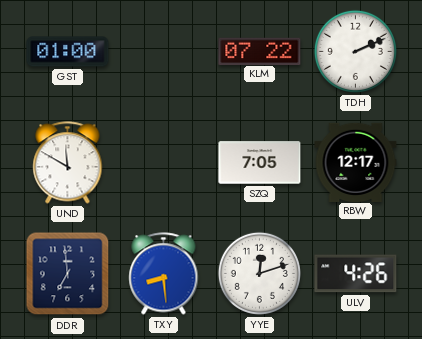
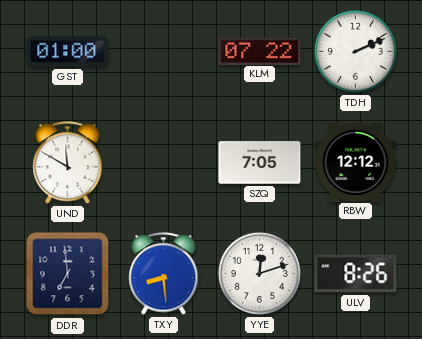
RBW: 12:17 -> 12:12
ULV: 4:26 -> 8:26
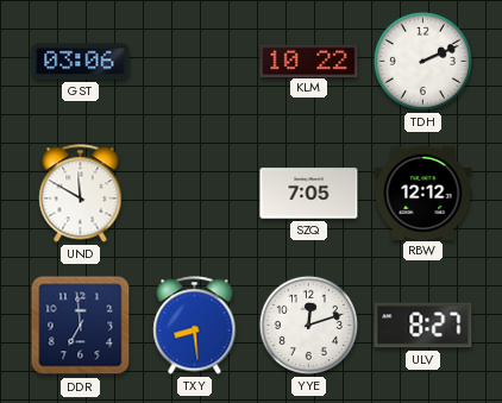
GST: 01:00 -> 03:06
KLM: 07:22 -> 10:22
ULV: 8:26 -> 8:27
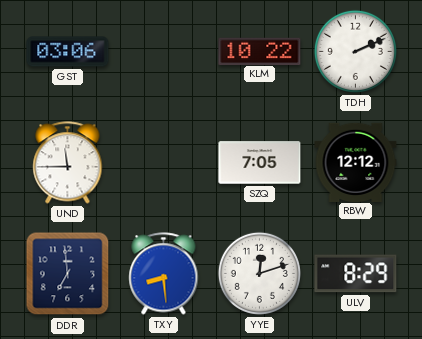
UND: 11:50 -> 11:45
ULV: 8:27 -> 8:29
